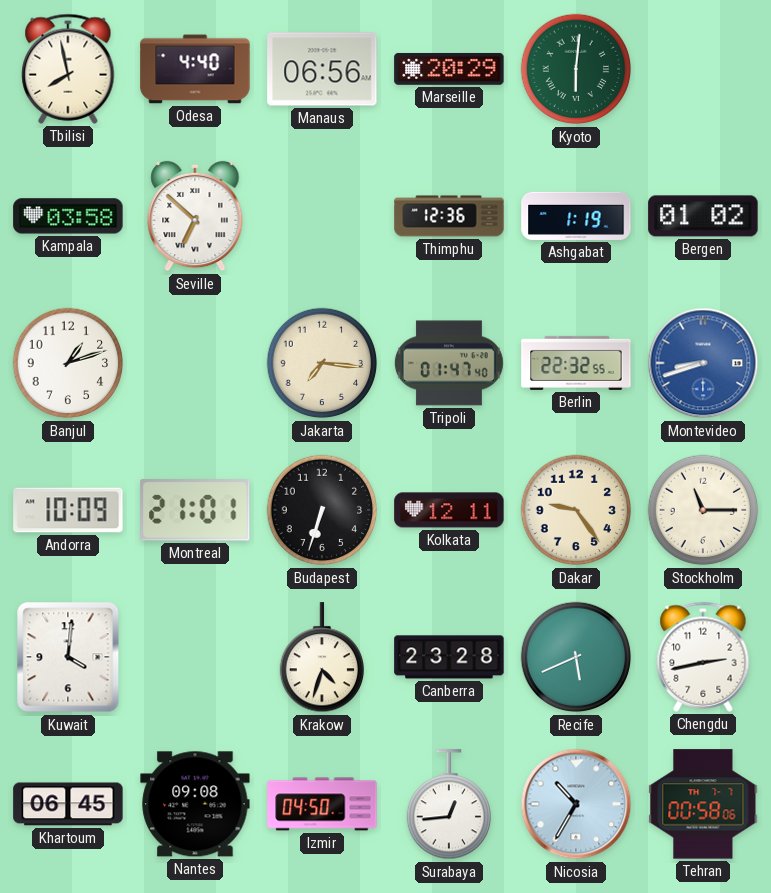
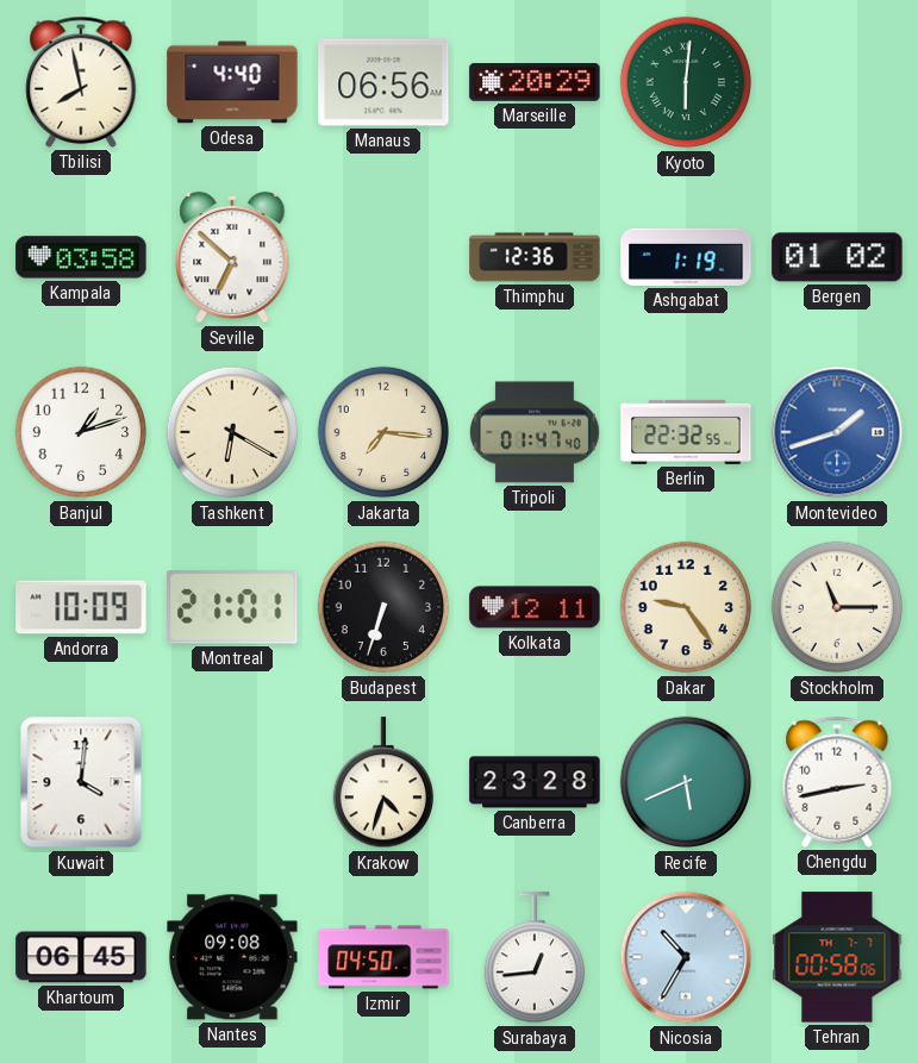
Tashkent: none -> 6:20
Montevideo: 8:42 -> 1:42
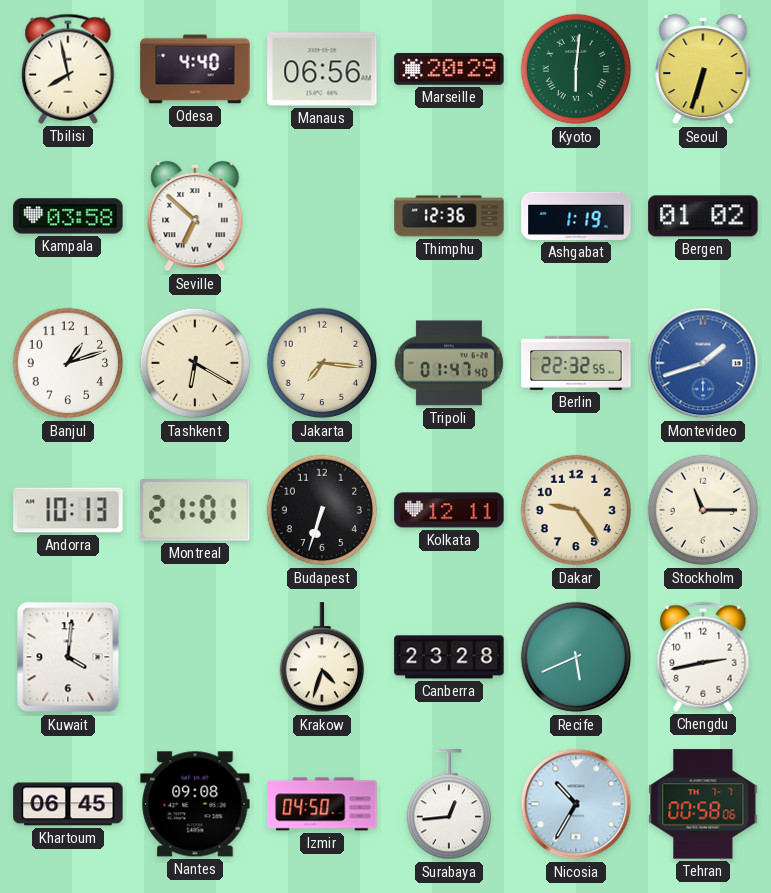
Seoul: none -> 6:33
Andorra: 10:09 -> 10:13
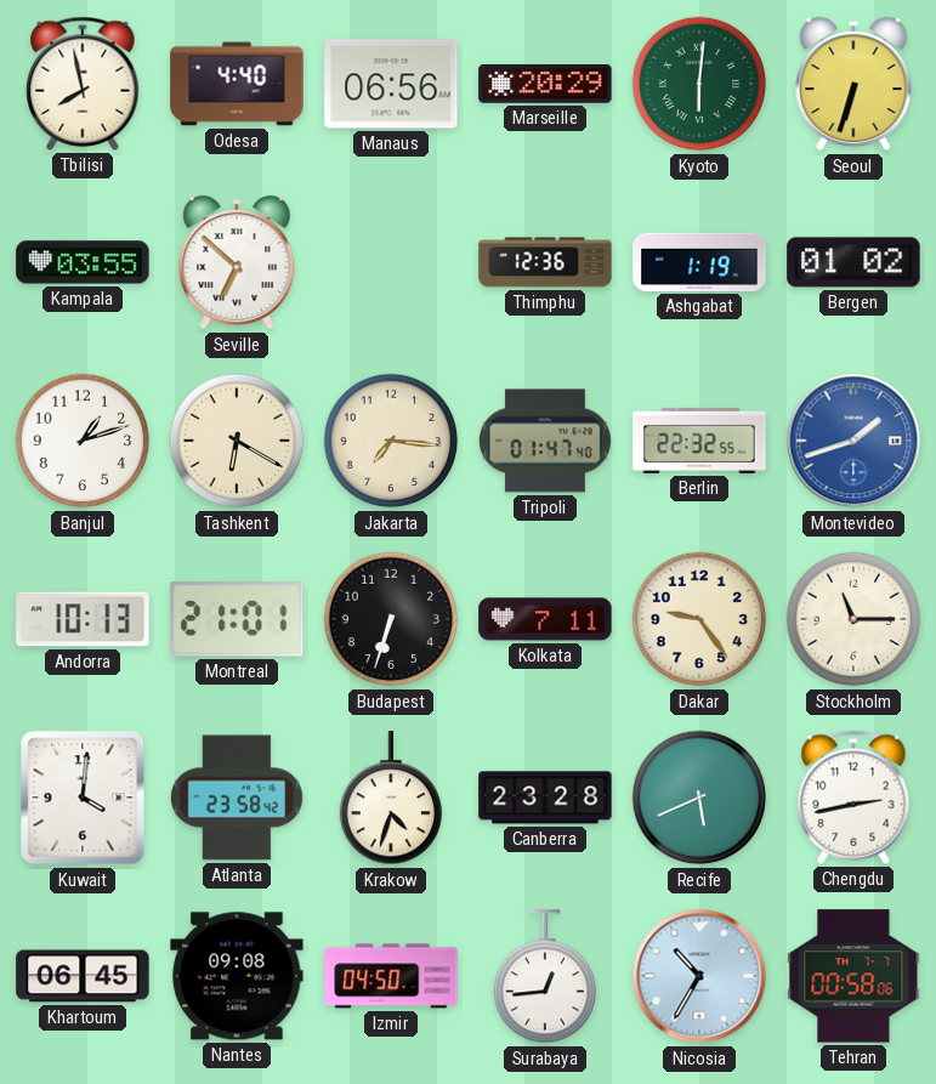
Kampala: 03:58 -> 03:55
Kolkata: 12:11 -> 7:11
Atlanta: none -> 23:58
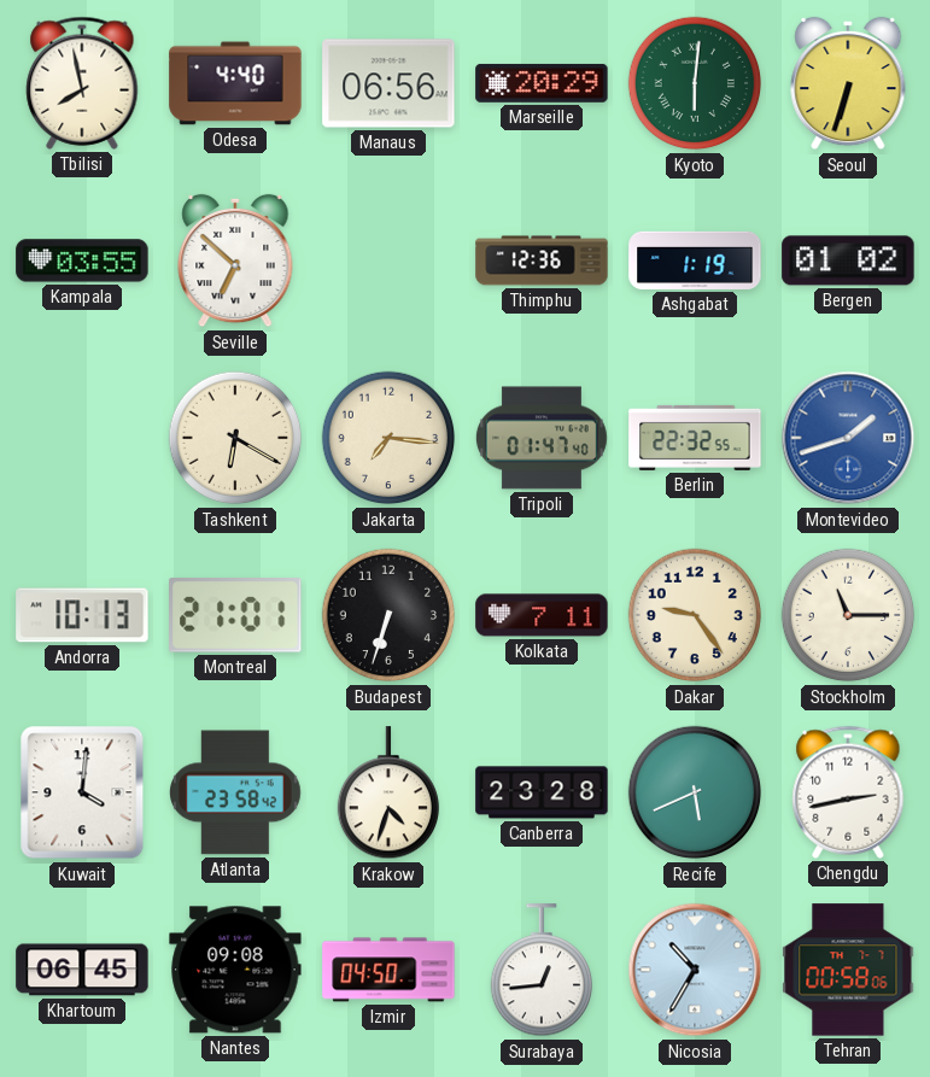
Banjul: 1:12 -> none
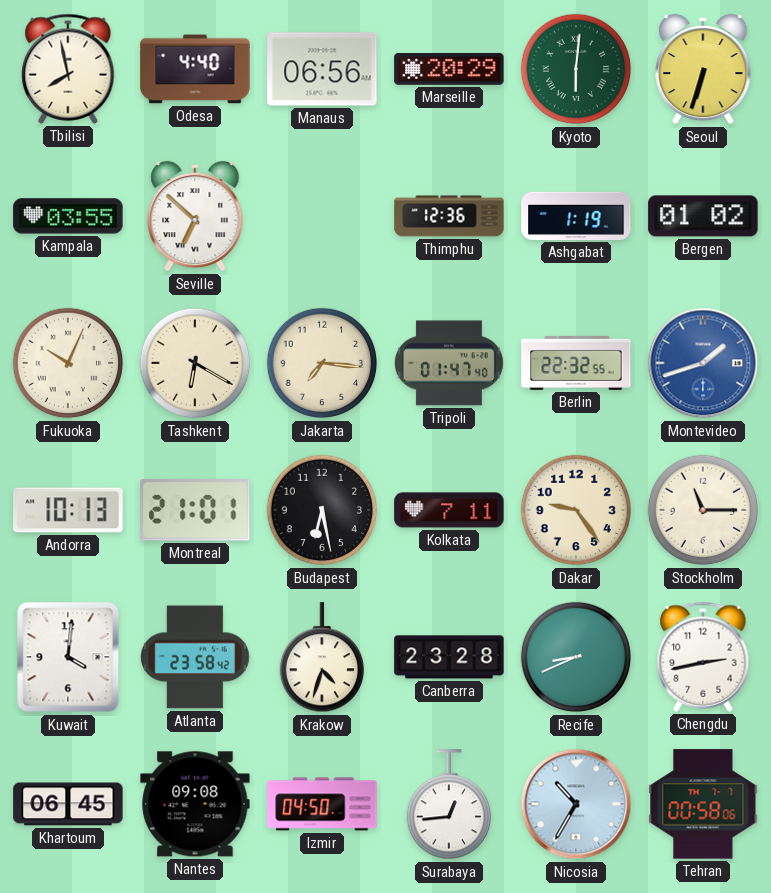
Fukuoka: none -> 10:04
Budapest: 6:33 -> 6:28
Recife: 5:41 -> 8:41
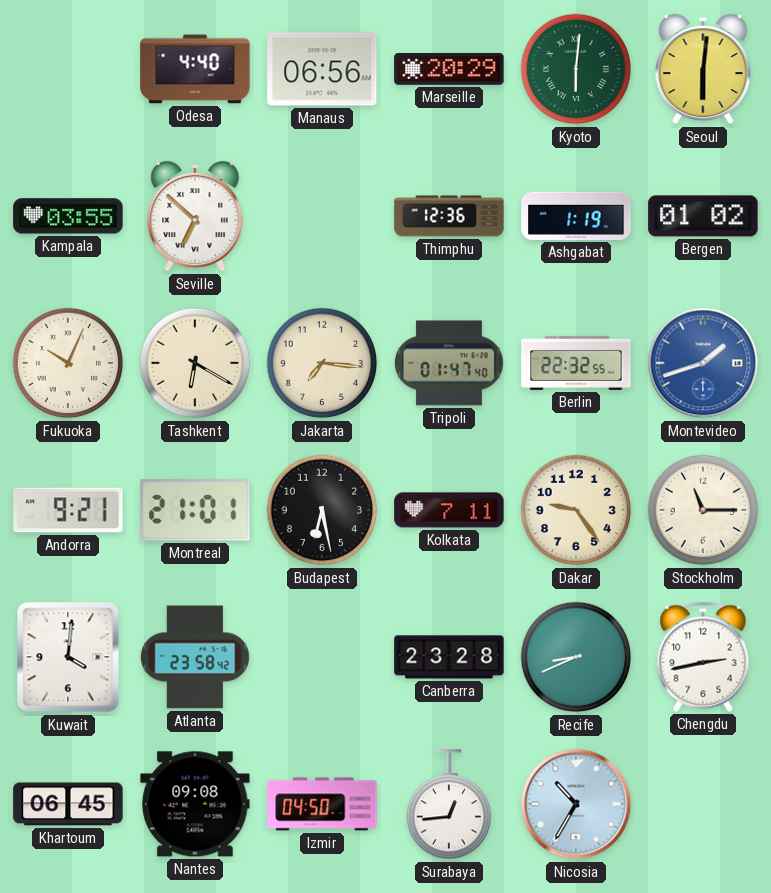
Tbilisi: 7:58 -> none
Seoul: 6:33 -> 6:01
Andorra: 10:13 -> 9:21
Krakow: 4:33 -> none
Tehran: 00:58 -> none
